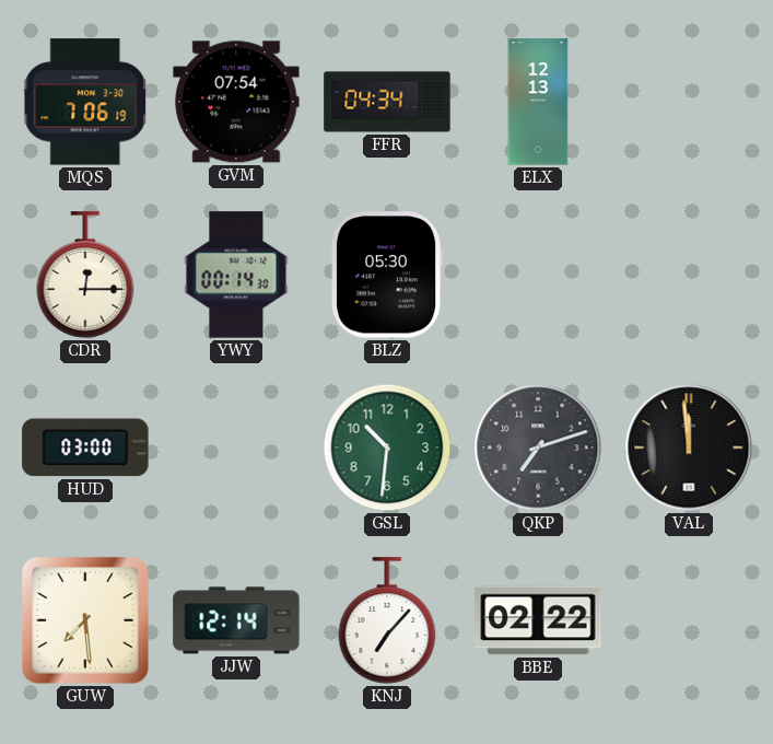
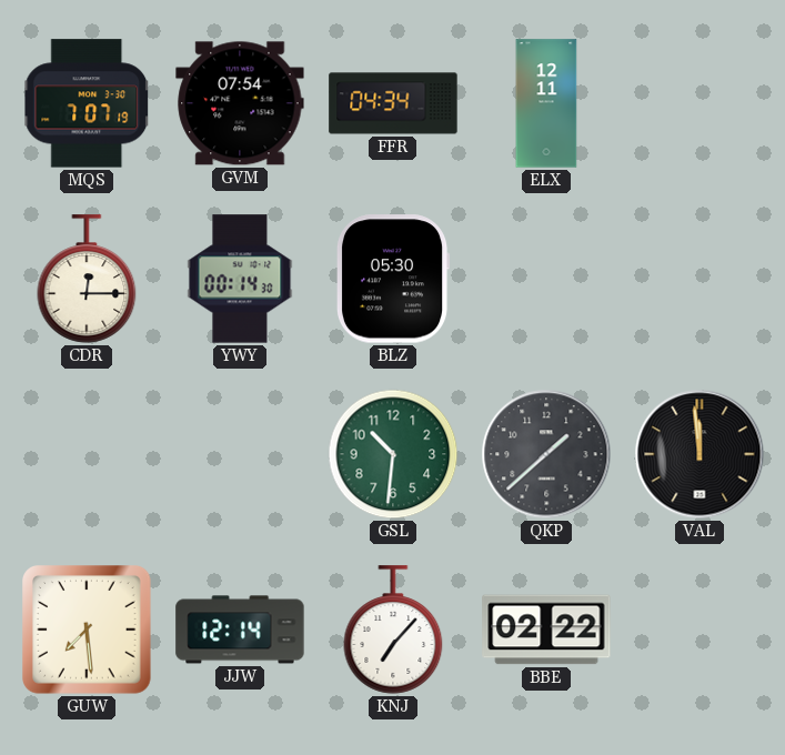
MQS: 7:06 -> 7:07
ELX: 12:13 -> 12:11
HUD: 03:00 -> none
QKP: 7:12 -> 1:38
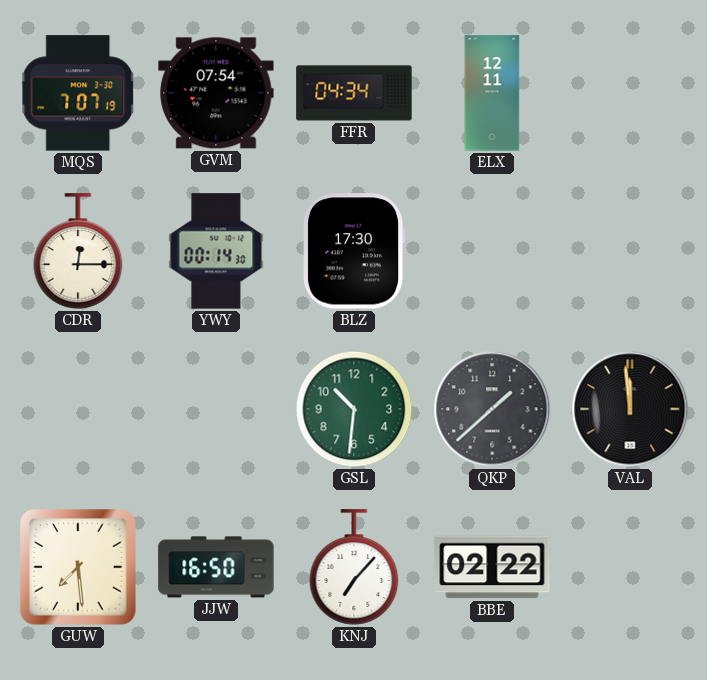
BLZ: 05:30 -> 17:30
JJW: 12:14 -> 16:50
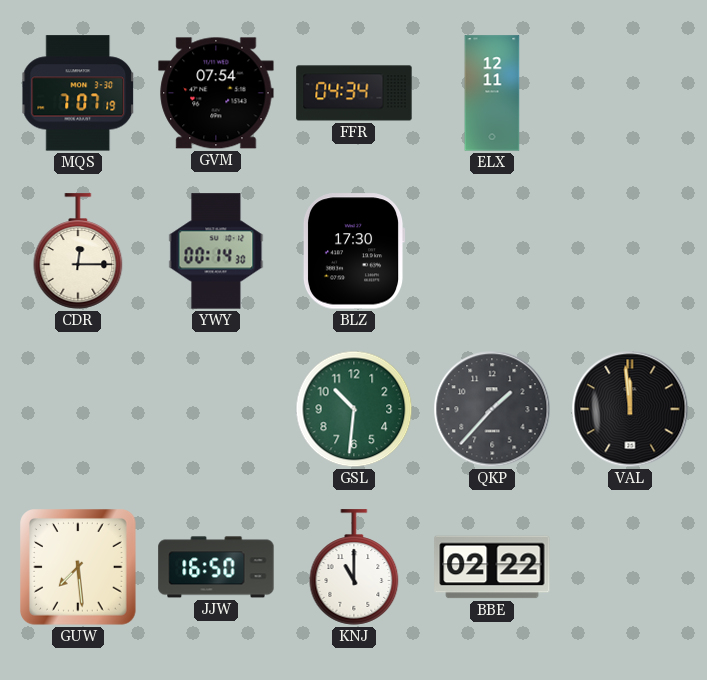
QKP: 1:38 -> 1:37
KNJ: 7:07 -> 11:00
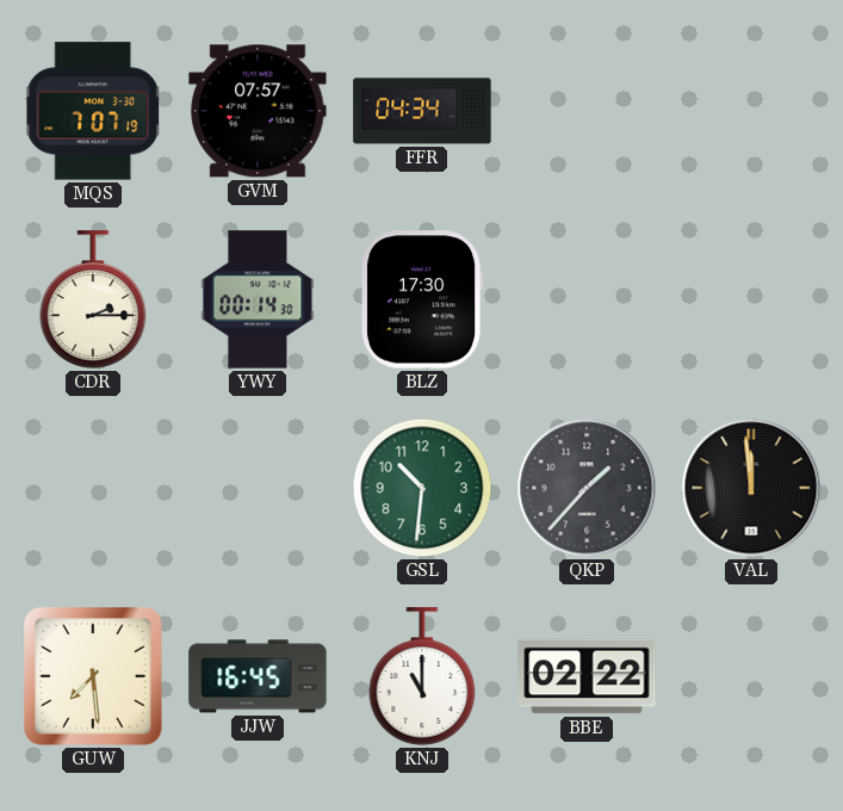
GVM: 07:54 -> 07:57
ELX: 12:11 -> none
CDR: 12:15 -> 2:15
JJW: 16:50 -> 16:45
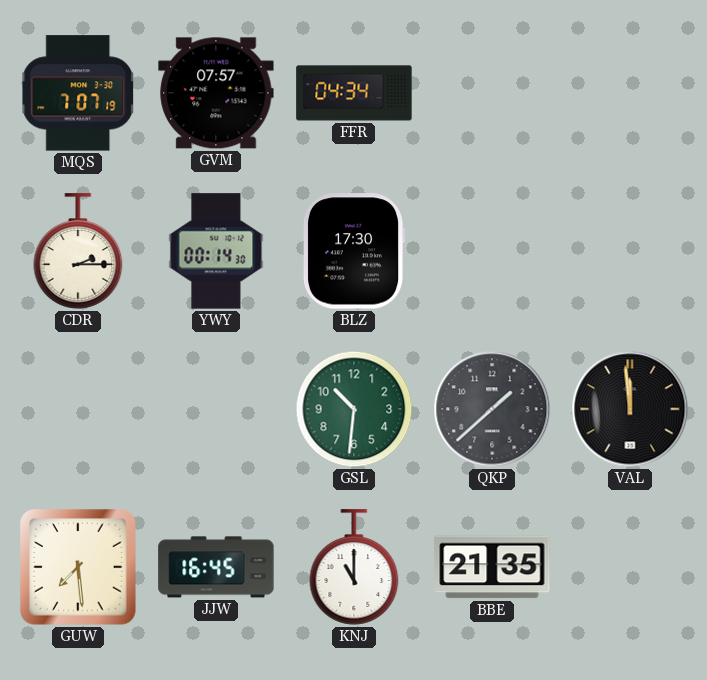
QKP: 1:37 -> 1:38
BBE: 02:22 -> 21:35
